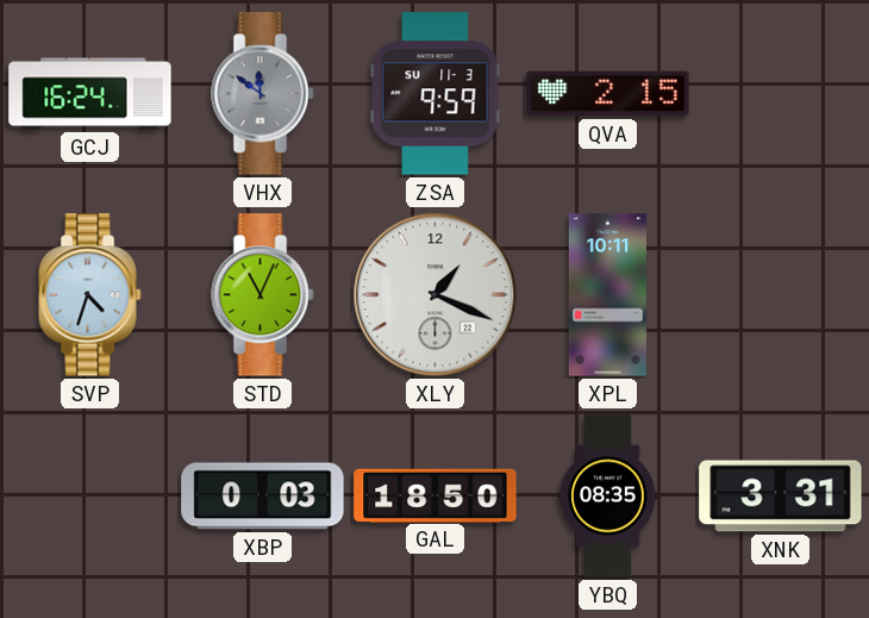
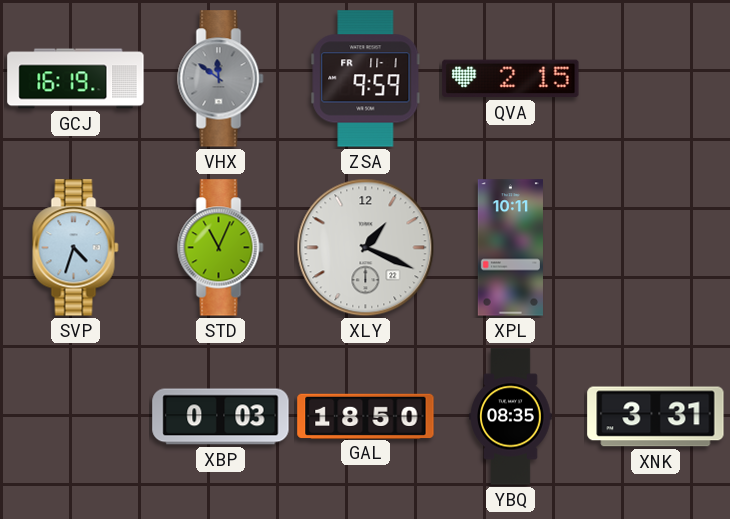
GCJ: 16:24 -> 16:19
ZSA date: SU 11-3 -> FR 11-1
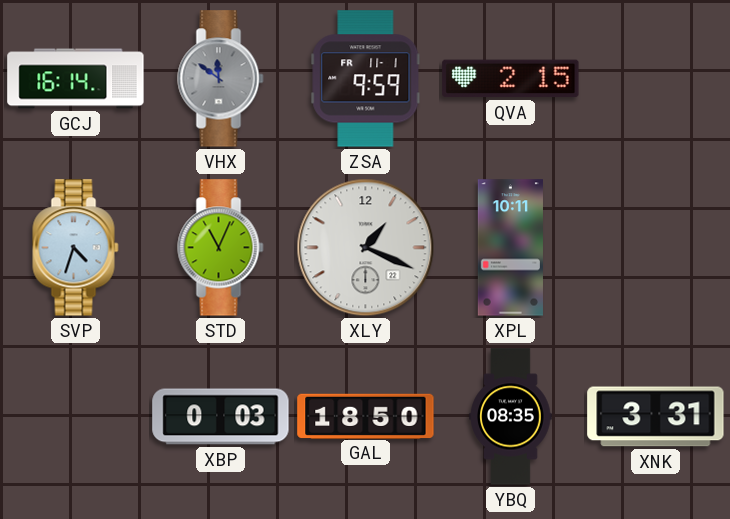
GCJ: 16:19 -> 16:14
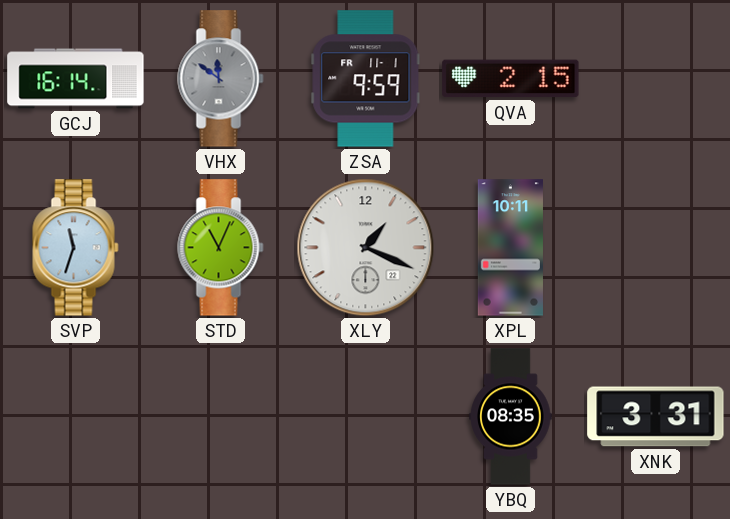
SVP: 4:33 -> 11:33
XBP: 0:03 -> none
GAL: 18:50 -> none
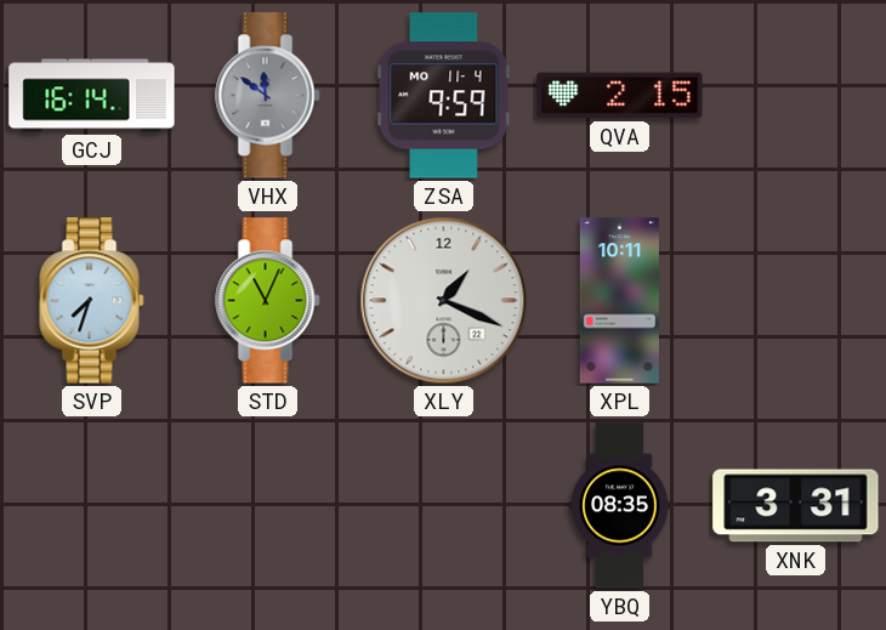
ZSA date: FR 11-1 -> MO 11-4
SVP: 11:33 -> 7:33
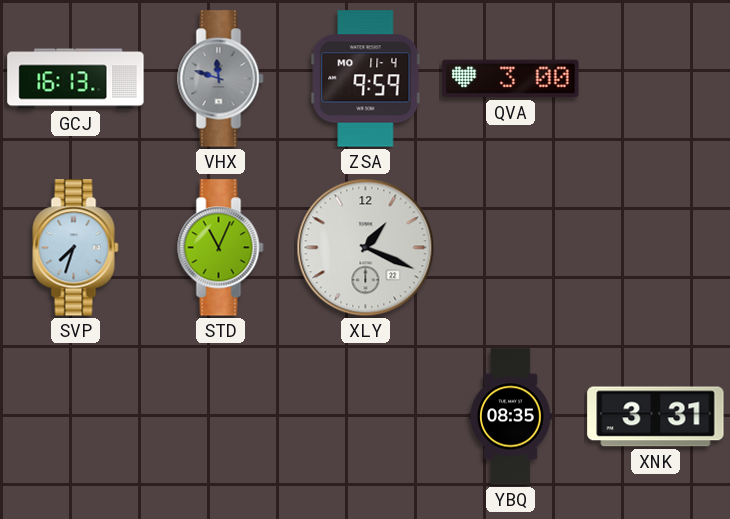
GCJ: 16:14 -> 16:13
VHX: 11:51 -> 11:48
QVA: 2:15 -> 3:00
XPL: 10:11 -> none
